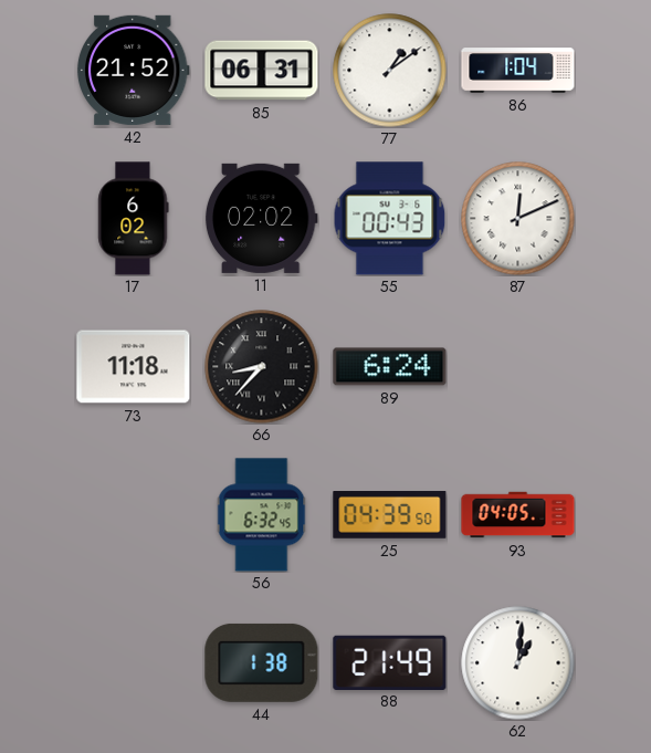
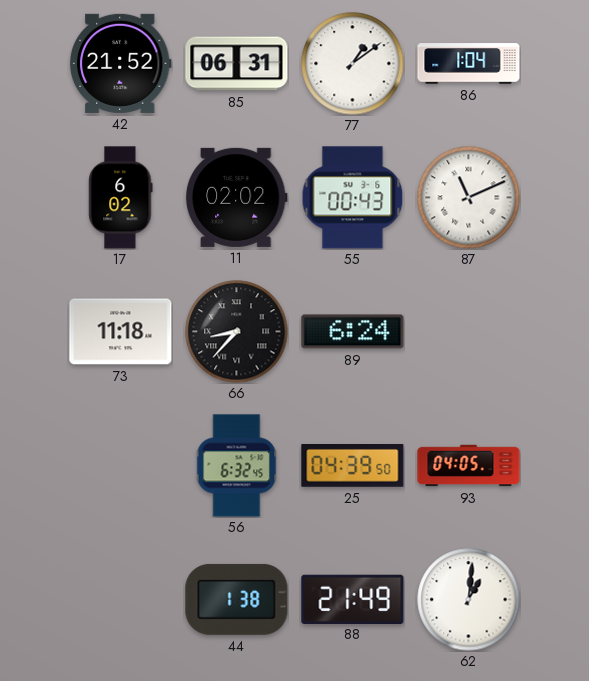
87: 12:11 -> 11:11
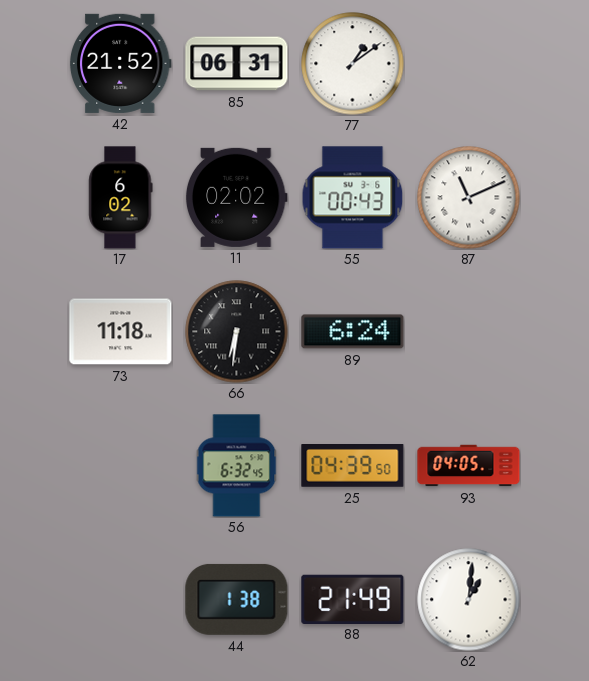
86: 1:04 -> none
66: 8:37 -> 6:31
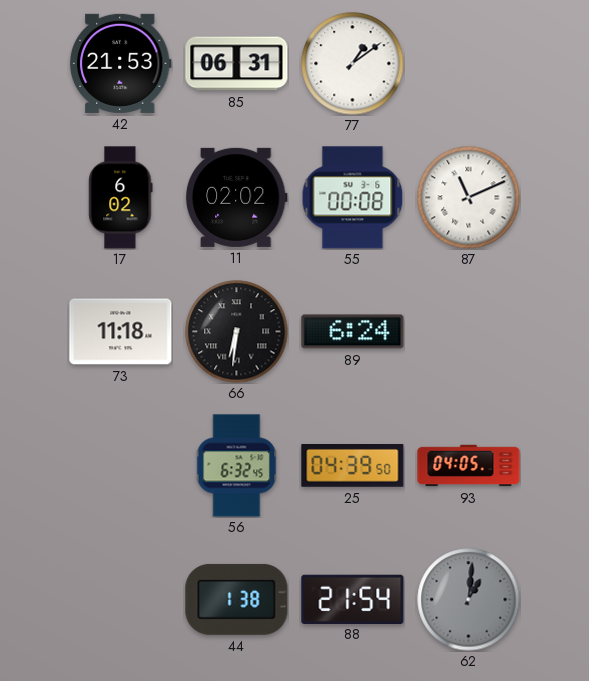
42: 21:52 -> 21:53
55: 00:43 -> 00:08
88: 21:49 -> 21:54
62 dial: white -> grey
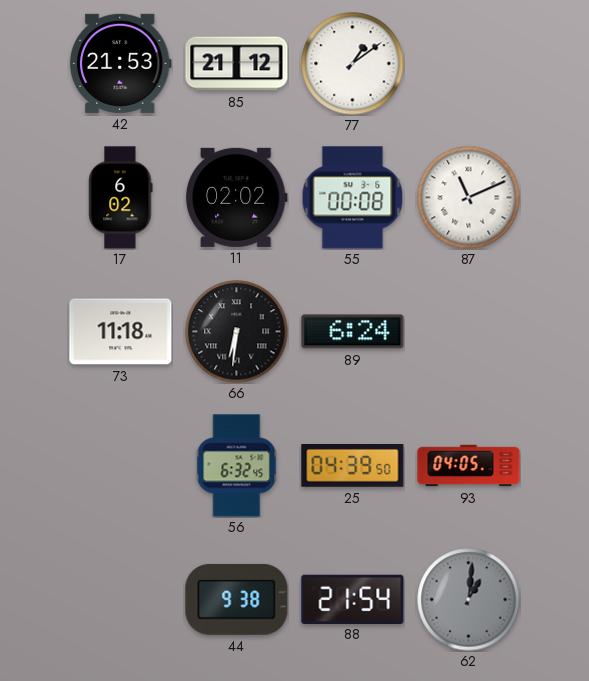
85: 06:31 -> 21:12
44: 1:38 -> 9:38
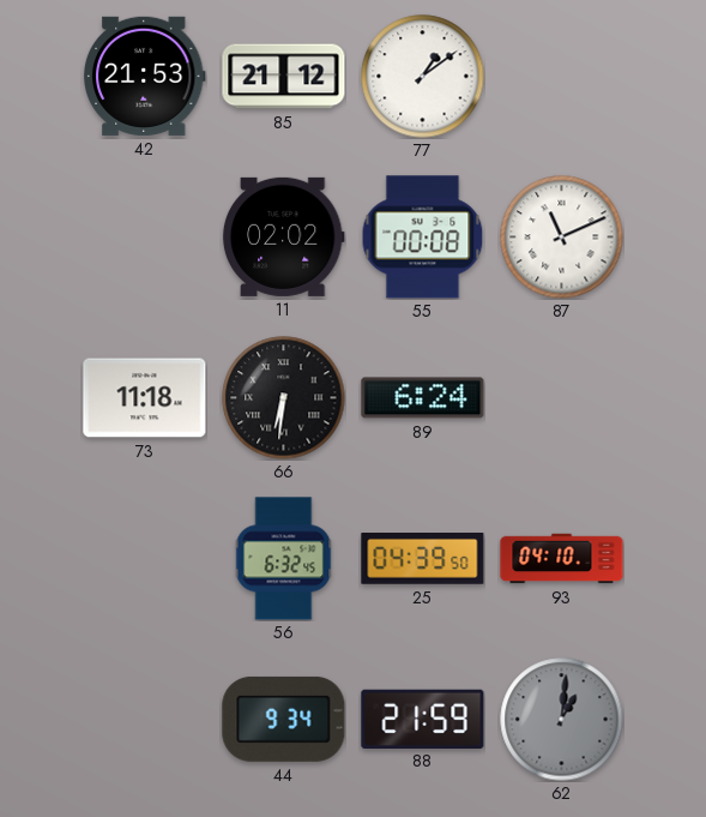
17: 6:02 -> none
93: 04:05 -> 04:10
44: 9:38 -> 9:34
88: 21:54 -> 21:59
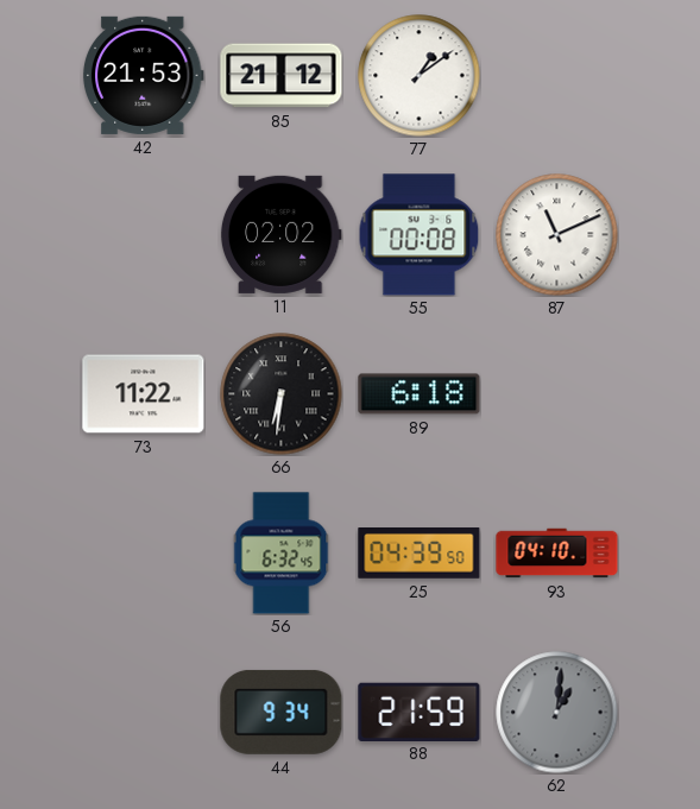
73: 11:18 -> 11:22
89: 6:24 -> 6:18
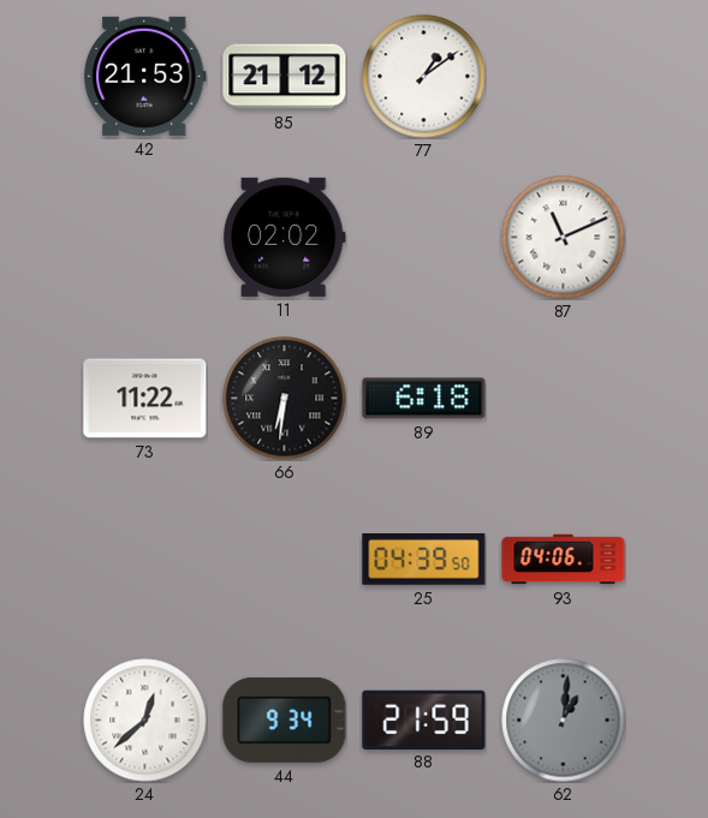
55: 00:08 -> none
56: 6:32 -> none
93: 04:10 -> 04:06
24: none -> 12:38
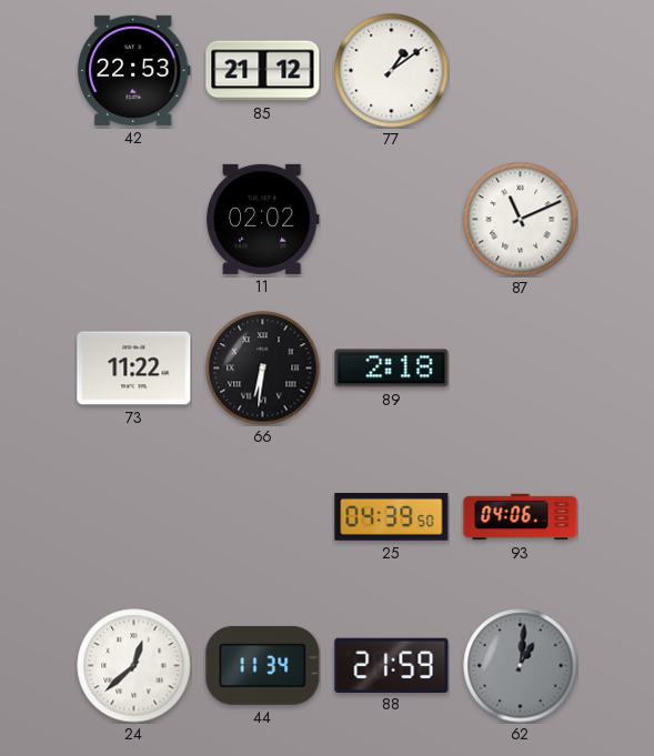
42: 21:53 -> 22:53
89: 6:18 -> 2:18
44: 9:34 -> 11:34
